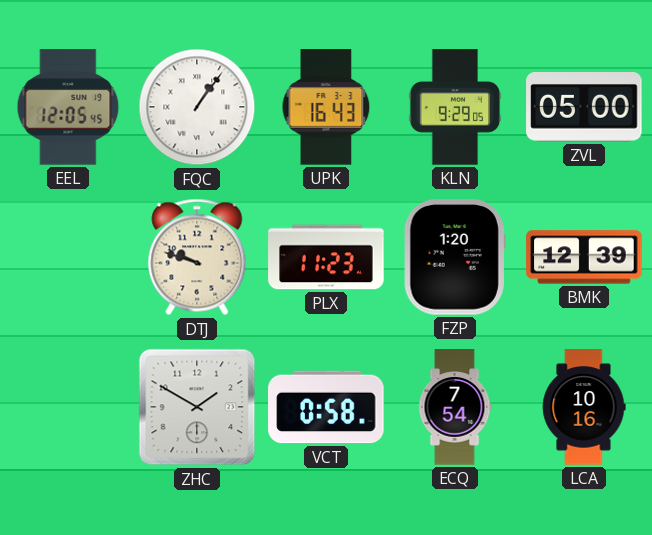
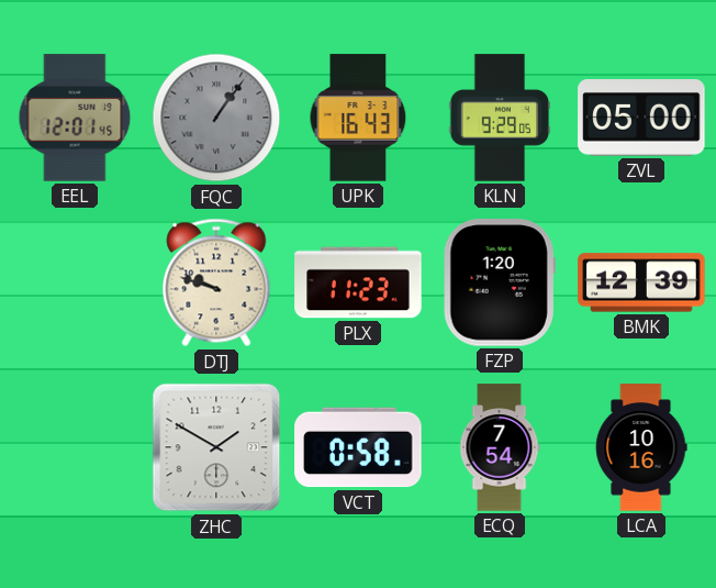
EEL: 12:05 -> 12:01
FQC dial: white -> grey
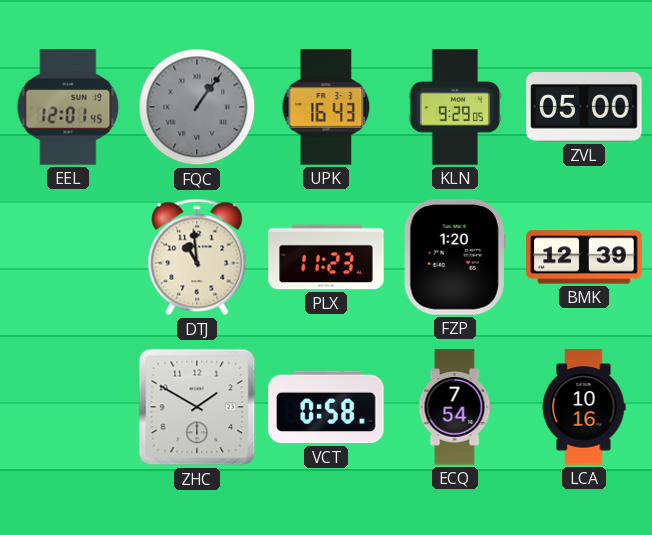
DTJ: 9:48 -> 10:59
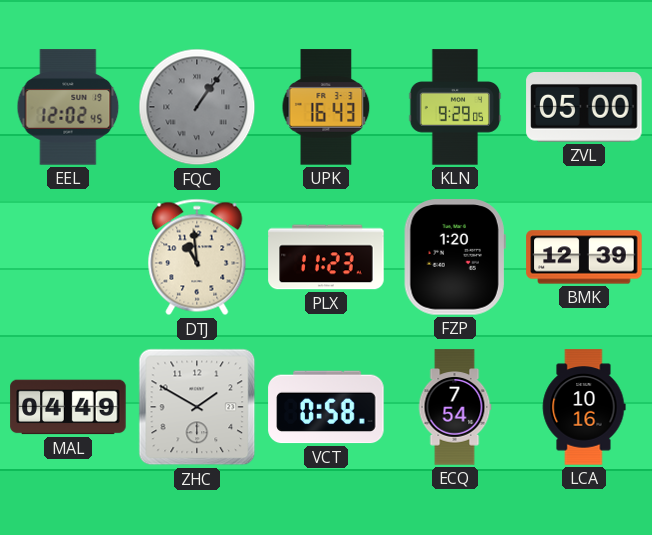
EEL: 12:01 -> 12:02
MAL: none -> 04:49
